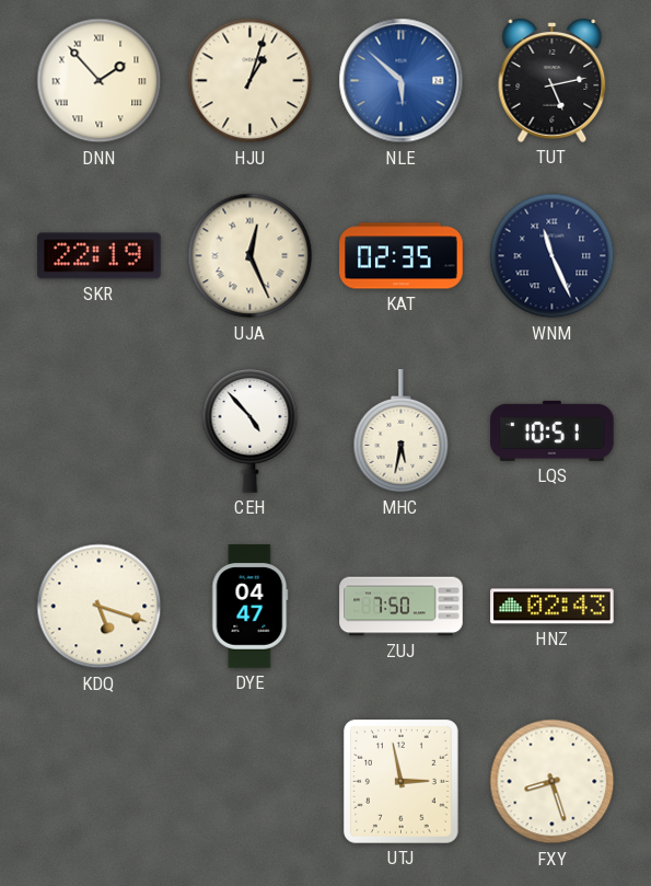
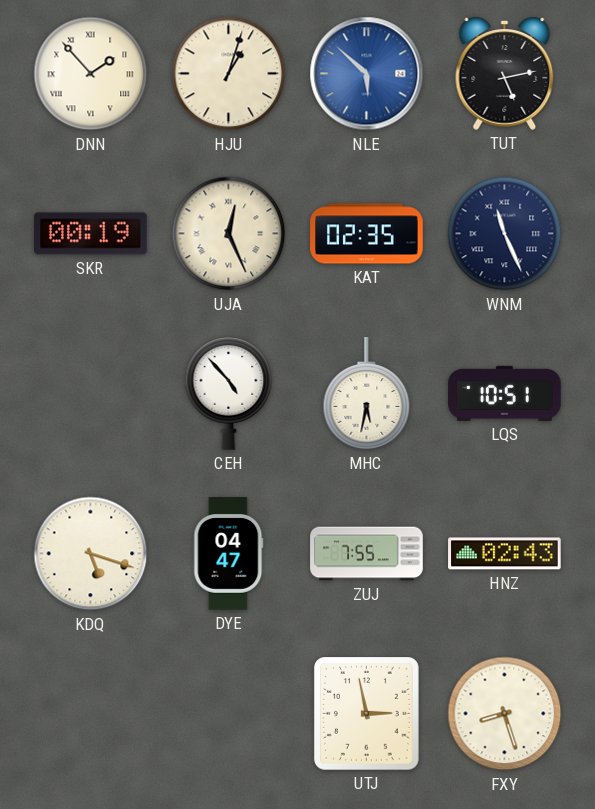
SKR: 22:19 -> 00:19
ZUJ: 7:50 -> 7:55
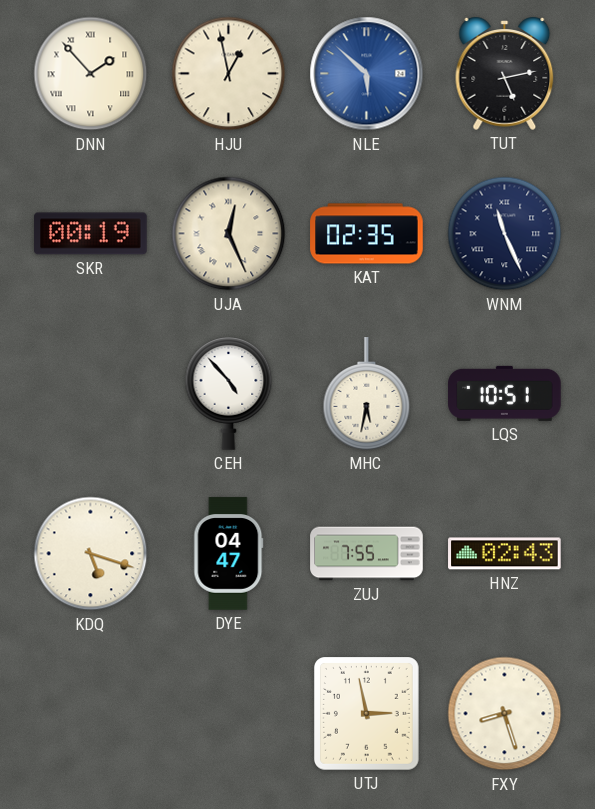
HJU: 1:03 -> 12:58
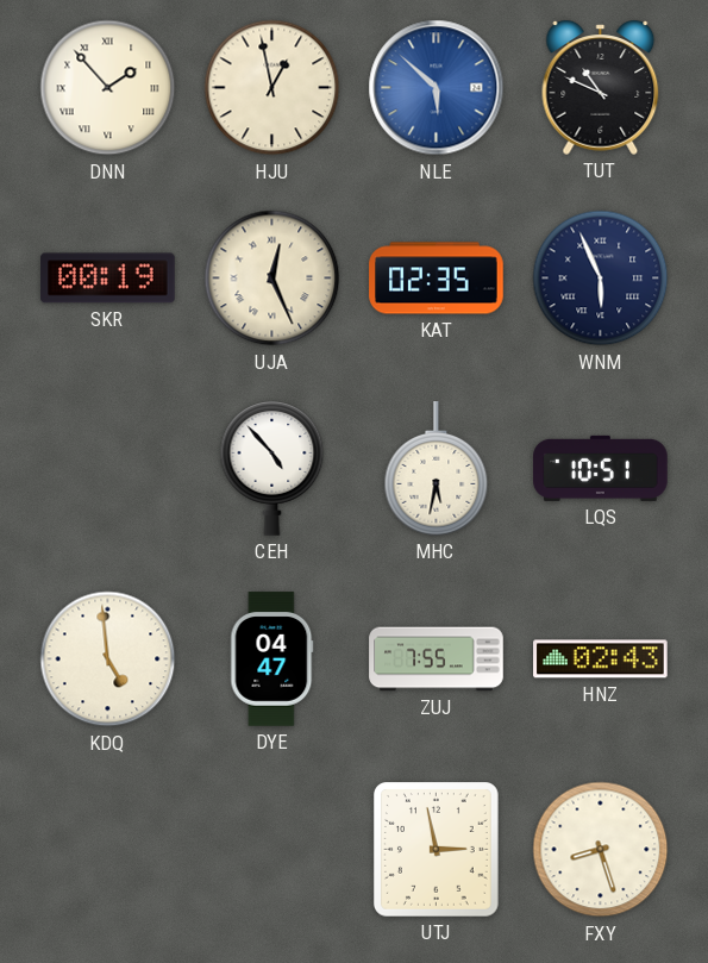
TUT: 5:13 -> 10:49
WNM: 11:26 -> 5:56
KDQ: 5:18 -> 4:59
